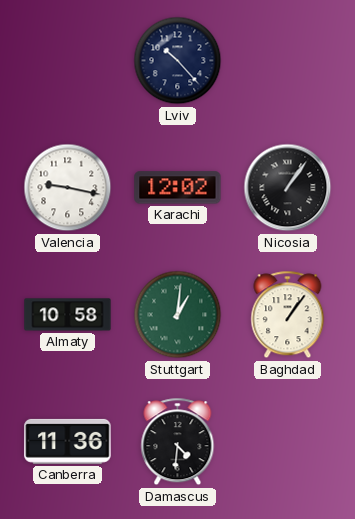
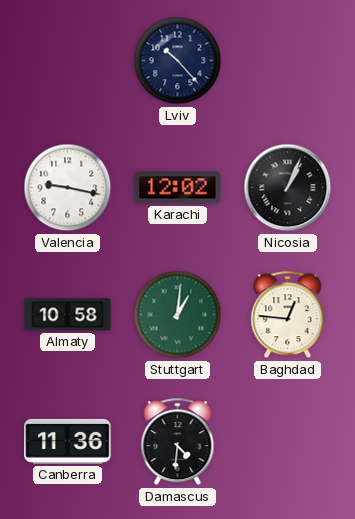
Nicosia: 1:06 -> 1:04
Baghdad: 1:06 -> 12:46
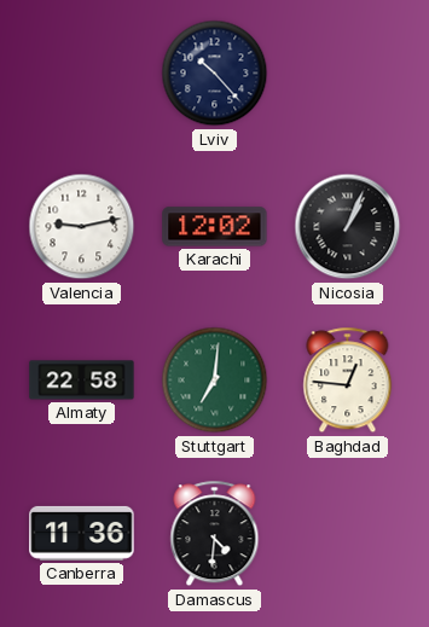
Valencia: 9:17 -> 9:13
Almaty: 10:58 -> 22:58
Stuttgart: 1:01 -> 7:01
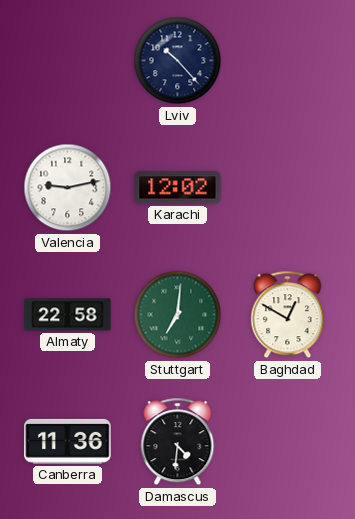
Nicosia: 1:04 -> none
Baghdad: 12:46 -> 12:50
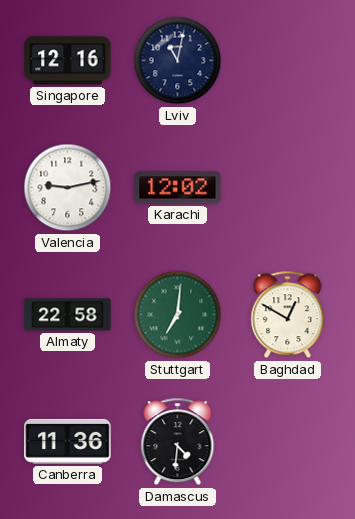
Singapore: none -> 12:16
Lviv: 10:23 -> 11:02
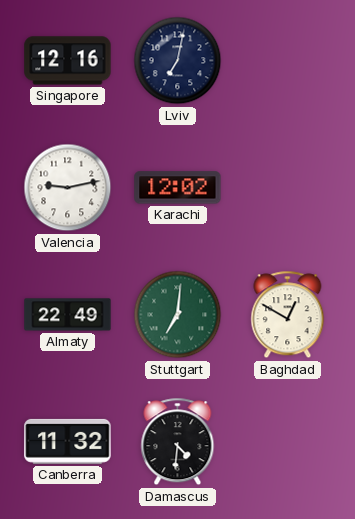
Lviv: 11:02 -> 7:02
Almaty: 22:58 -> 22:49
Canberra: 11:36 -> 11:32
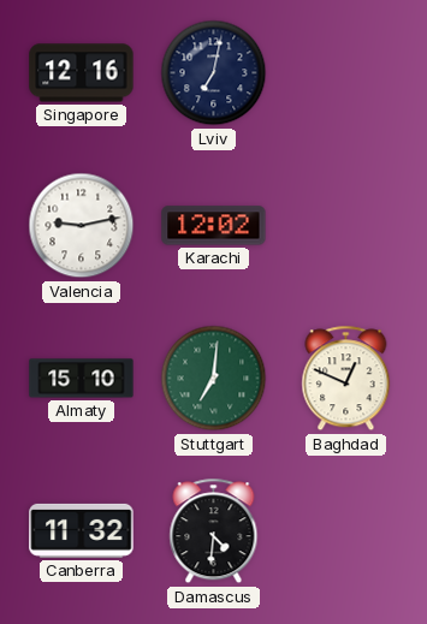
Almaty: 22:49 -> 15:10
Baghdad: 12:50 -> 12:49
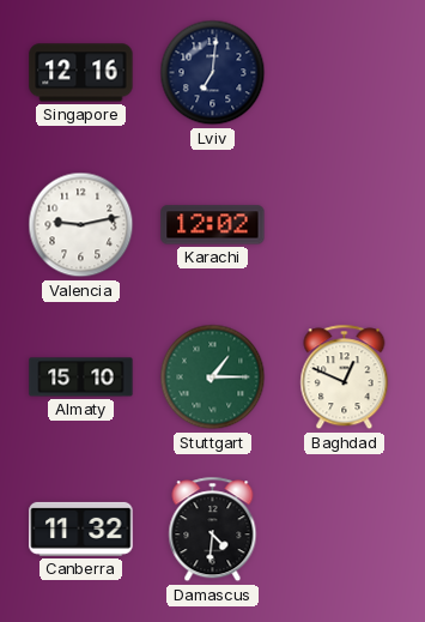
Lviv: 7:02 -> 7:01
Stuttgart: 7:01 -> 1:15
